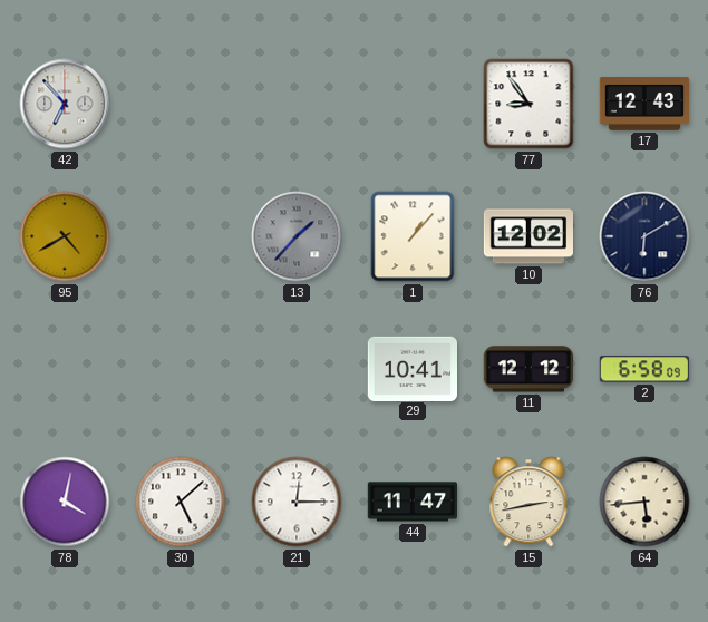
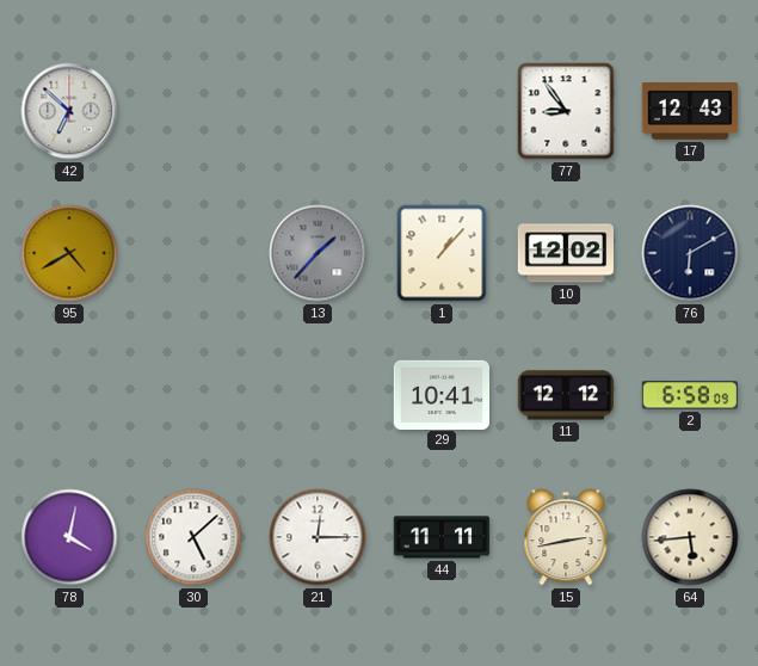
42: 6:53 -> 6:52
44: 11:47 -> 11:11
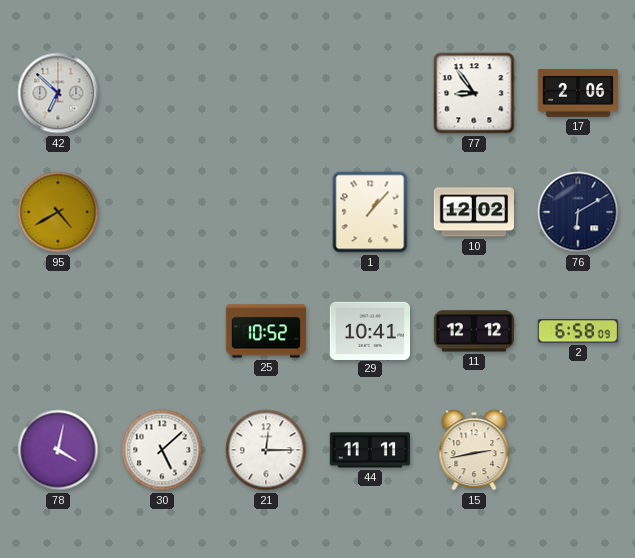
17: 12:43 -> 2:06
13: 1:37 -> none
25: none -> 10:52
64: 5:44 -> none
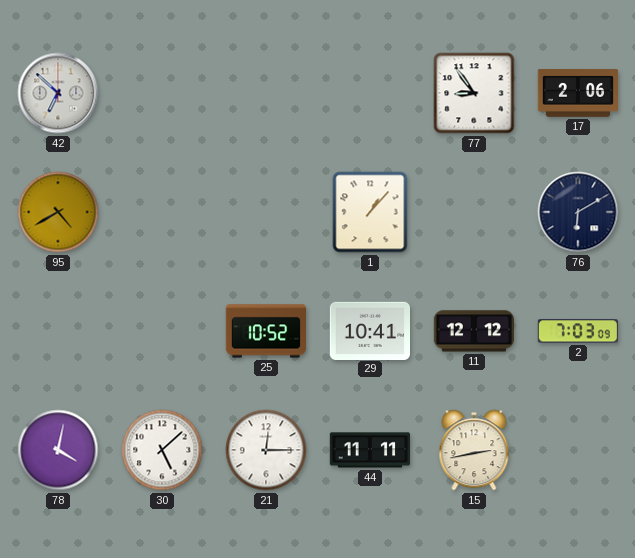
10: 12:02 -> none
2: 6:58 -> 7:03
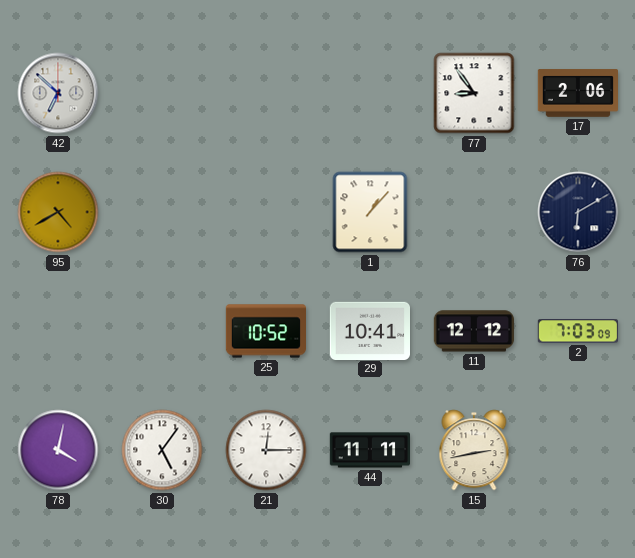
30: 5:08 -> 5:06
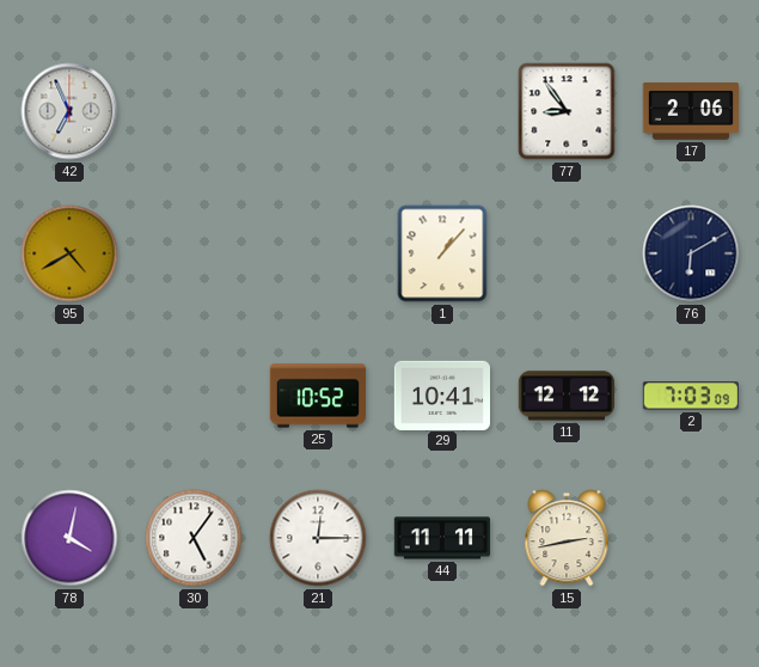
42: 6:52 -> 6:56
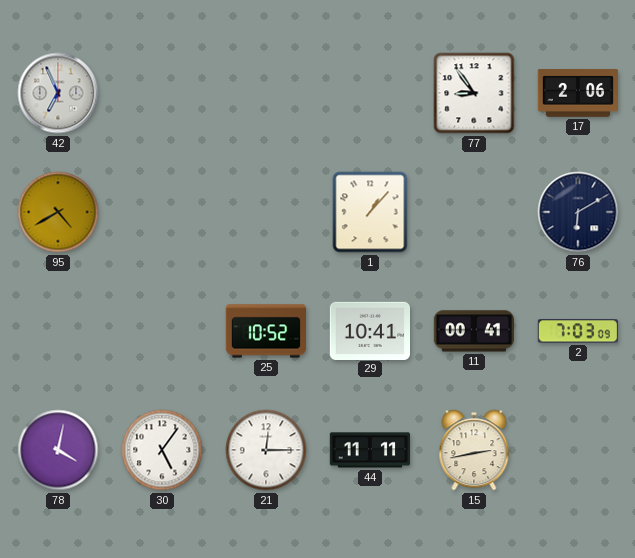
11: 12:12 -> 00:41
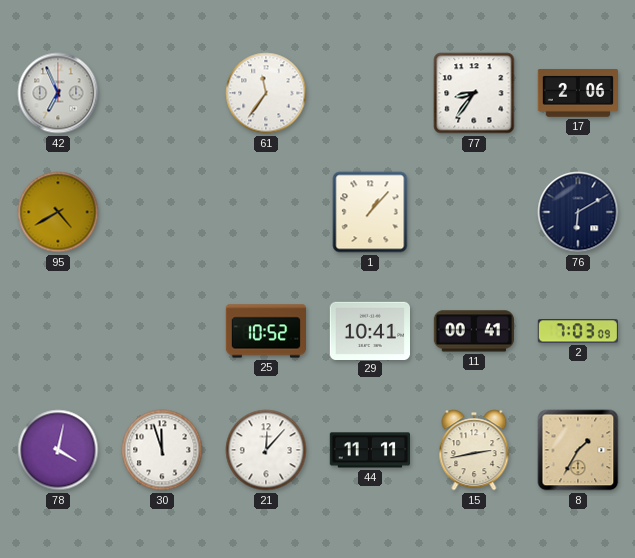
61: none -> 11:36
77: 8:54 -> 8:36
30: 5:06 -> 11:57
21: 12:15 -> 12:07
8: none -> 1:35
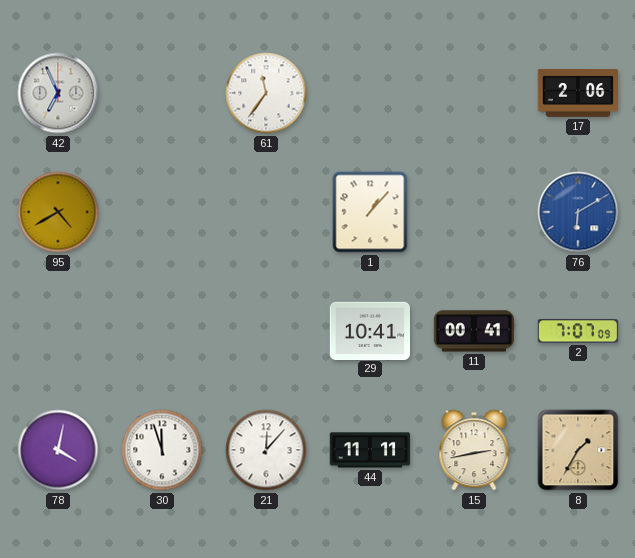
77: 8:36 -> none
76 dial: navy -> blue
25: 10:52 -> none
2: 7:03 -> 7:07
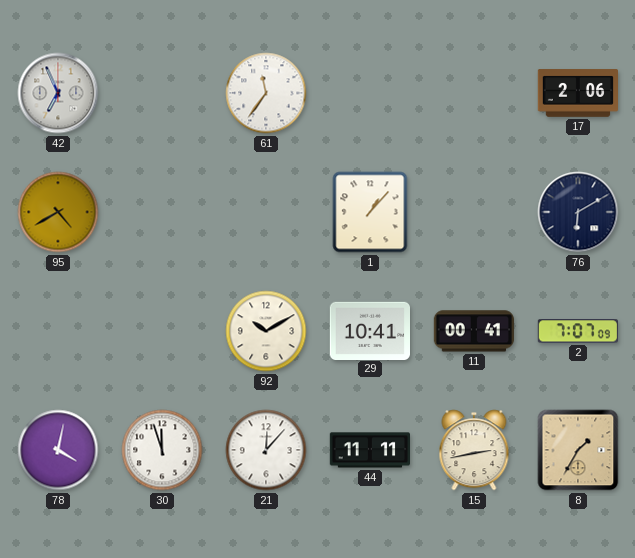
76 dial: blue -> navy
92: none -> 10:10
